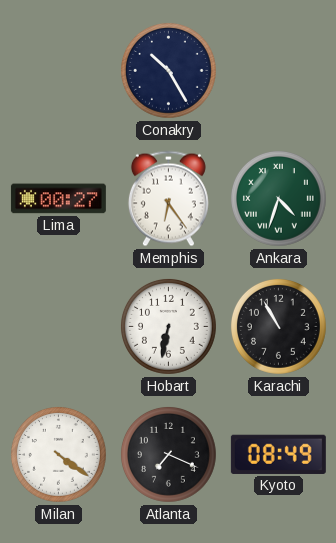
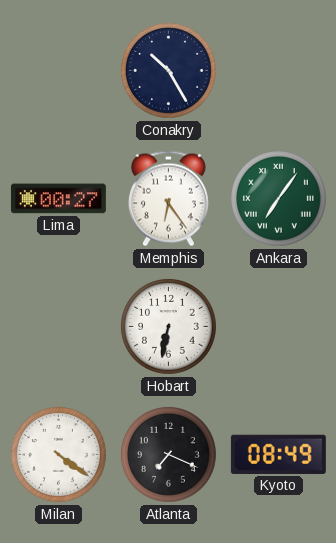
Ankara: 4:33 -> 7:06
Karachi: 10:55 -> none
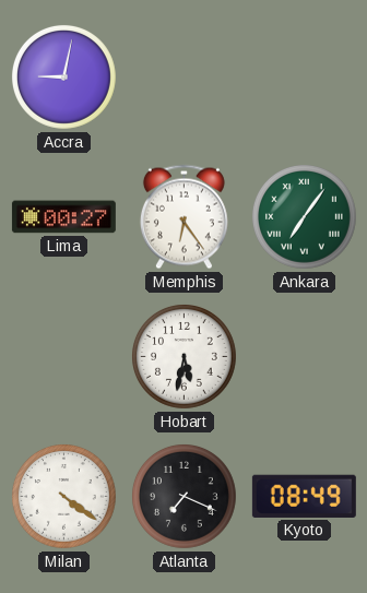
Accra: none -> 9:02
Conakry: 10:25 -> none
Hobart: 6:32 -> 5:32
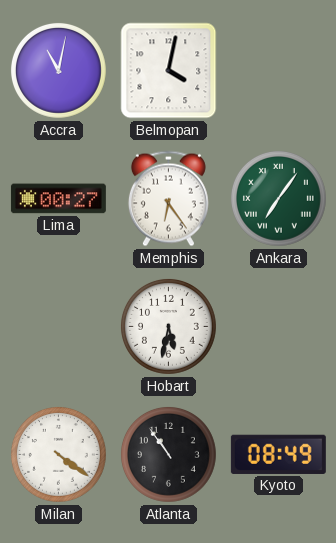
Accra: 9:02 -> 11:02
Belmopan: none -> 4:02
Atlanta: 7:19 -> 10:54
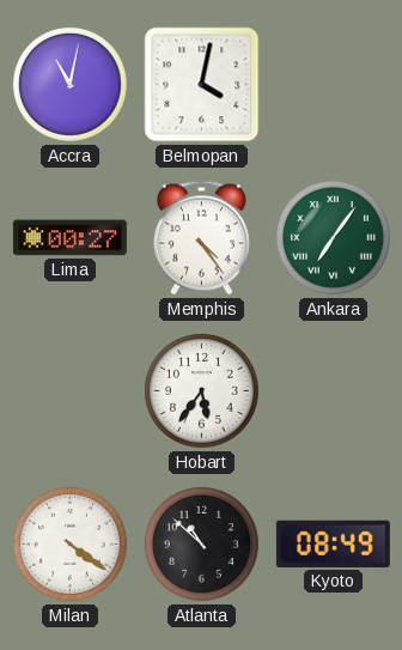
Memphis: 6:24 -> 4:24
Hobart: 5:32 -> 5:36
Atlanta: 10:54 -> 10:52
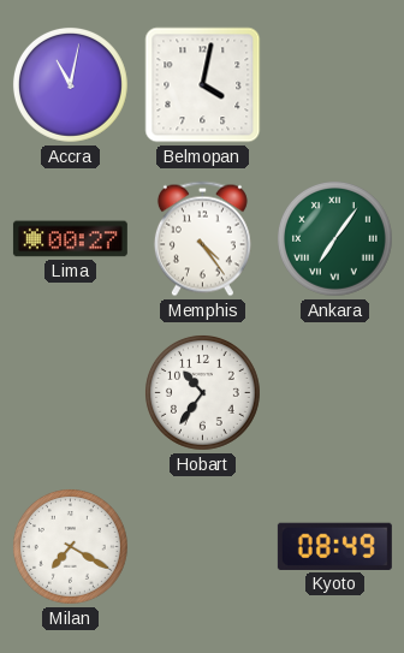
Hobart: 5:36 -> 10:36
Milan: 4:21 -> 7:20
Atlanta: 10:52 -> none
